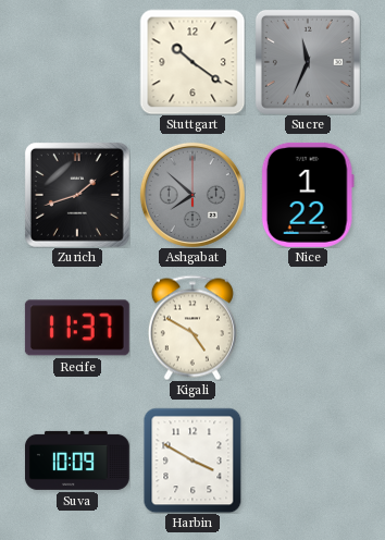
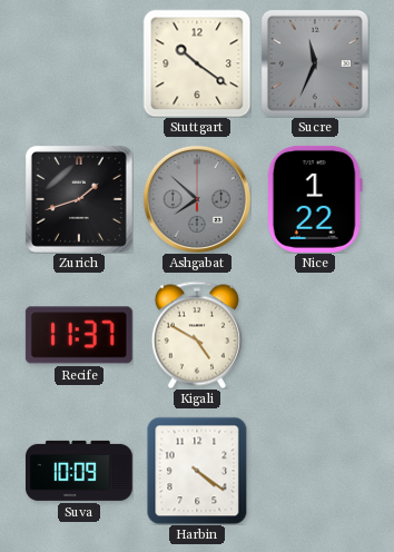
Harbin: 3:50 -> 4:21
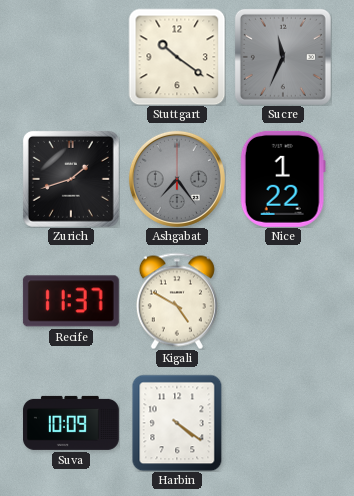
Ashgabat: 7:52 -> 7:24
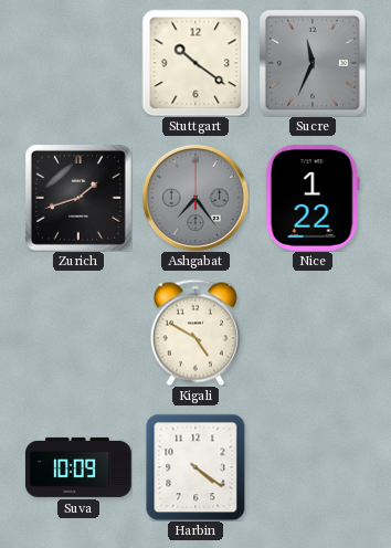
Recife: 11:37 -> none
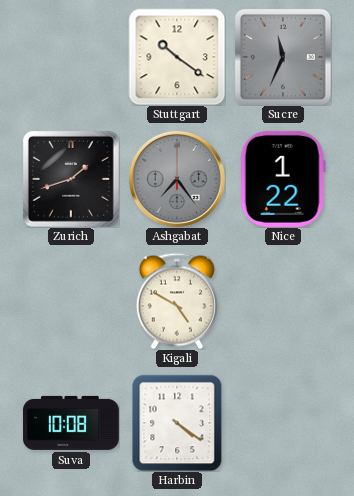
Suva: 10:09 -> 10:08
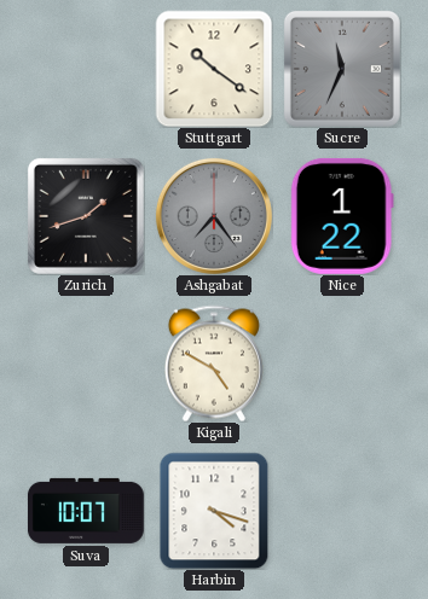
Suva: 10:08 -> 10:07
Harbin: 4:21 -> 4:18
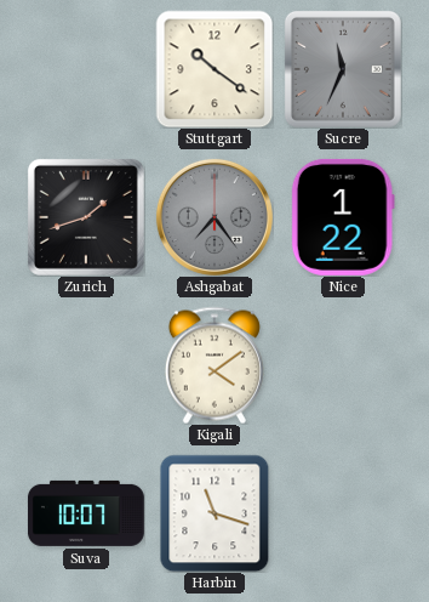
Kigali: 4:50 -> 4:09
Harbin: 4:18 -> 11:18
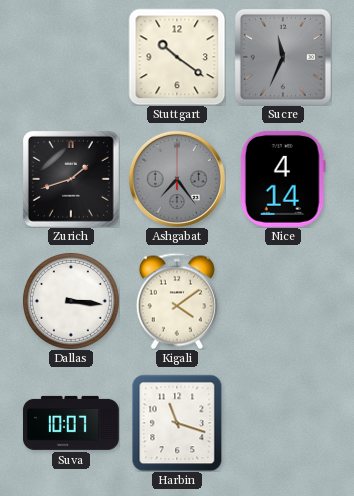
Nice: 1:22 -> 4:14
Dallas: none -> 3:16
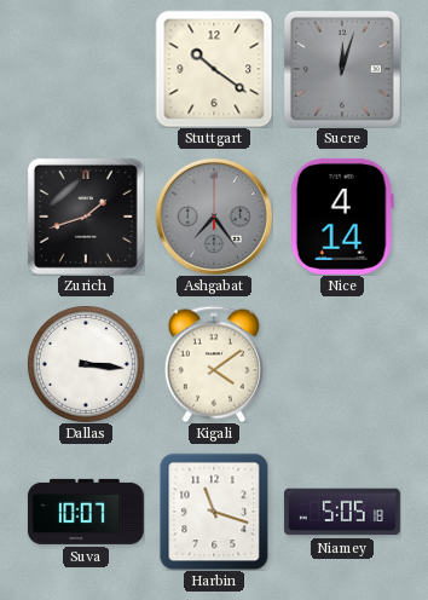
Sucre: 11:34 -> 12:03
Niamey: none -> 5:05
